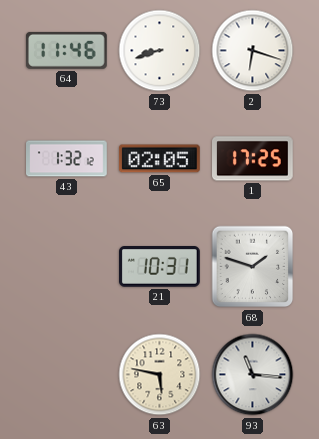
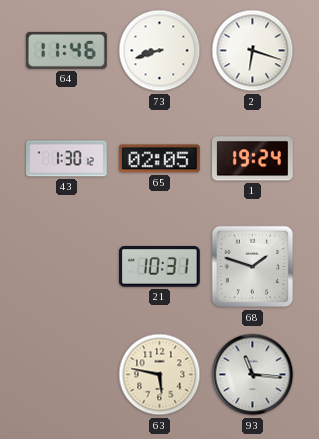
43: 1:32 -> 1:30
1: 17:25 -> 19:24
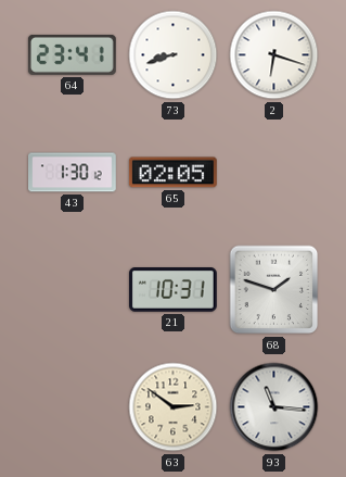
64: 11:46 -> 23:41
1: 19:24 -> none
63: 5:47 -> 2:51
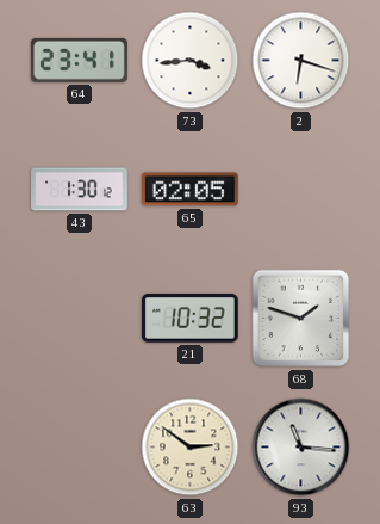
73: 8:42 -> 3:44
21: 10:31 -> 10:32
